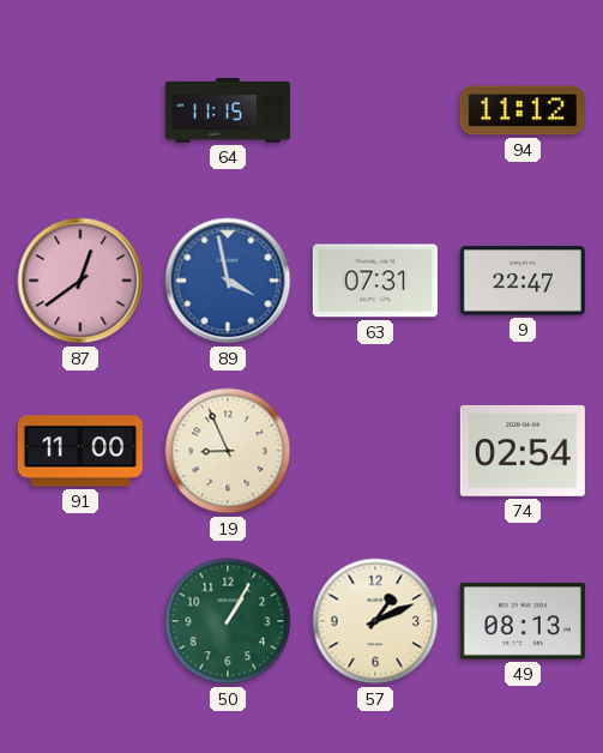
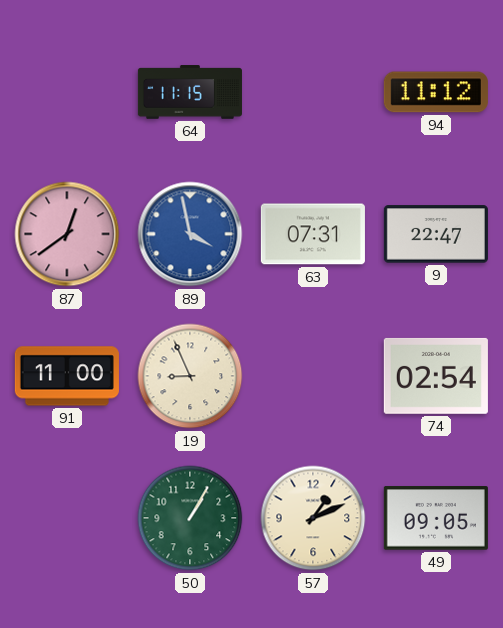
49: 08:13 -> 09:05
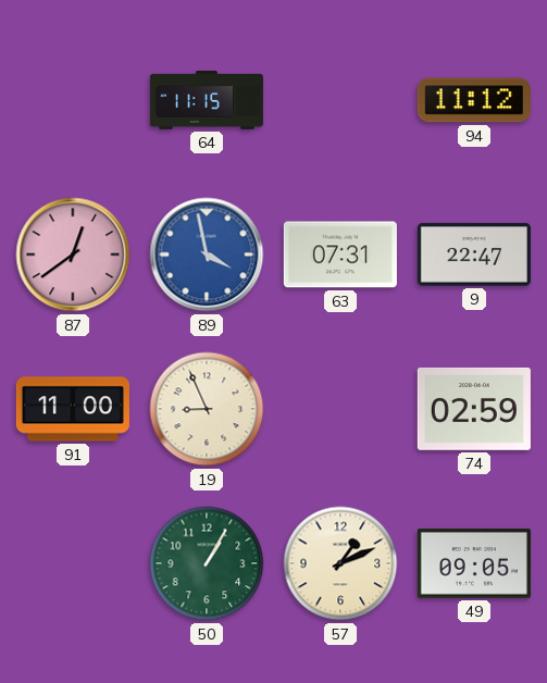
74: 02:54 -> 02:59
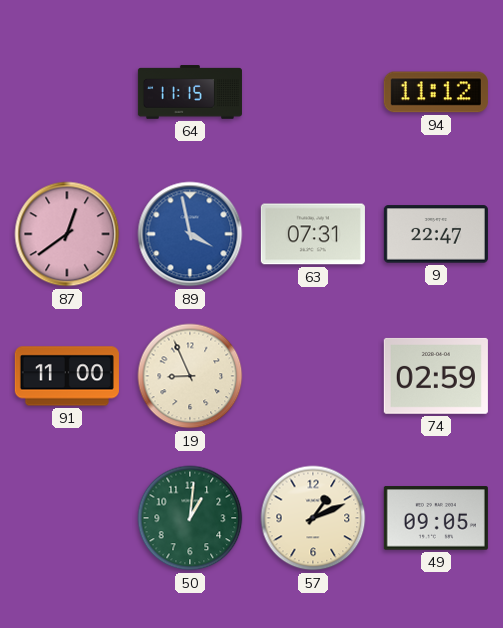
50: 1:05 -> 1:01
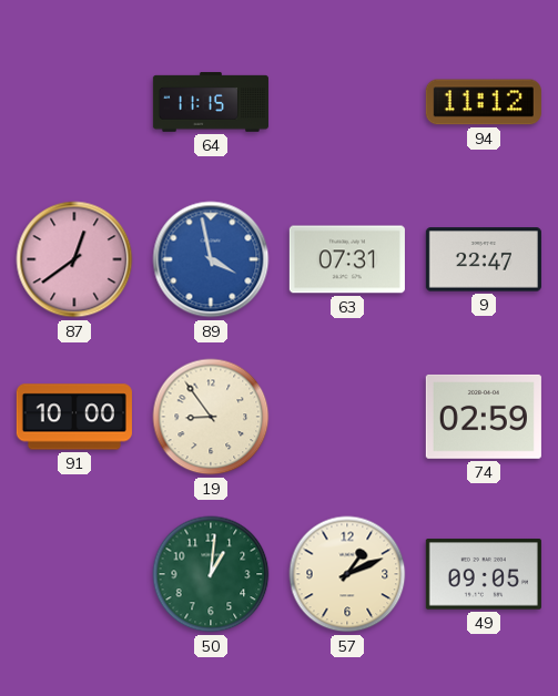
91: 11:00 -> 10:00
19: 8:56 -> 8:54
